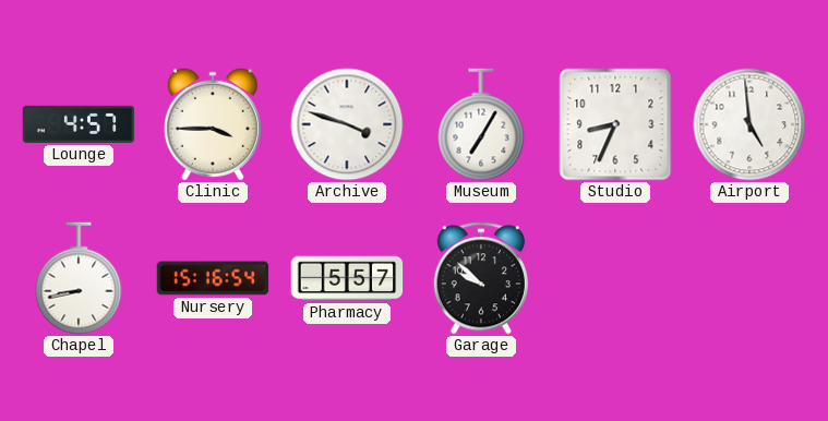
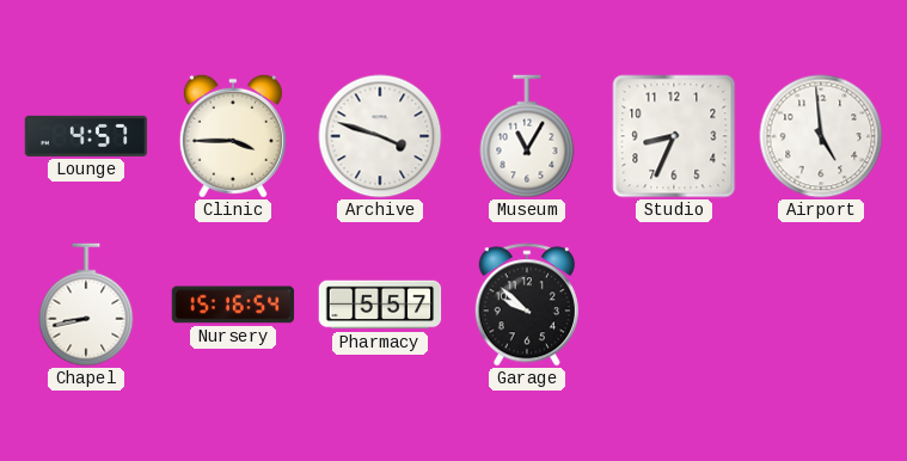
Museum: 7:05 -> 11:05
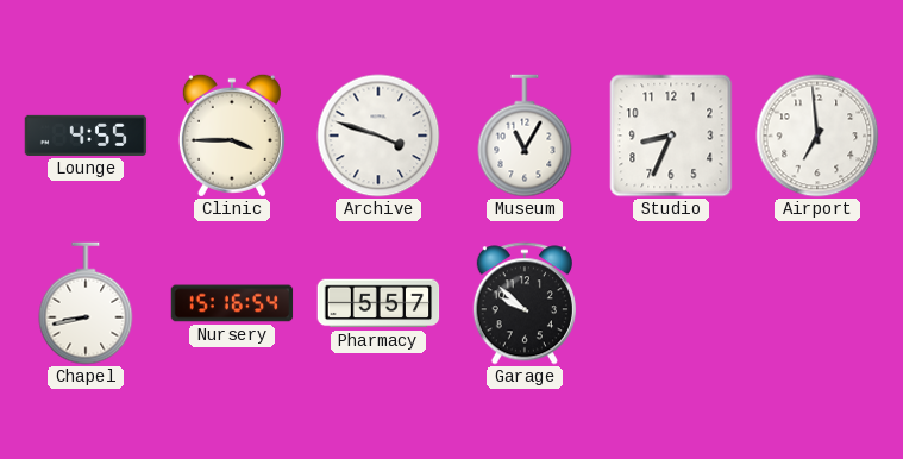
Lounge: 4:57 -> 4:55
Airport: 4:59 -> 6:59
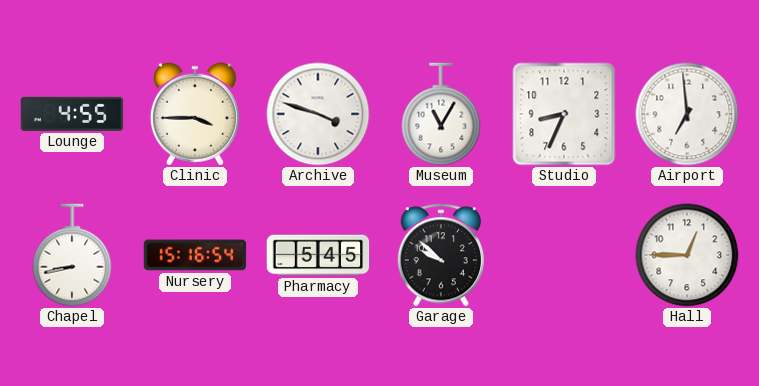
Pharmacy: 5:57 -> 5:45
Hall: none -> 12:45
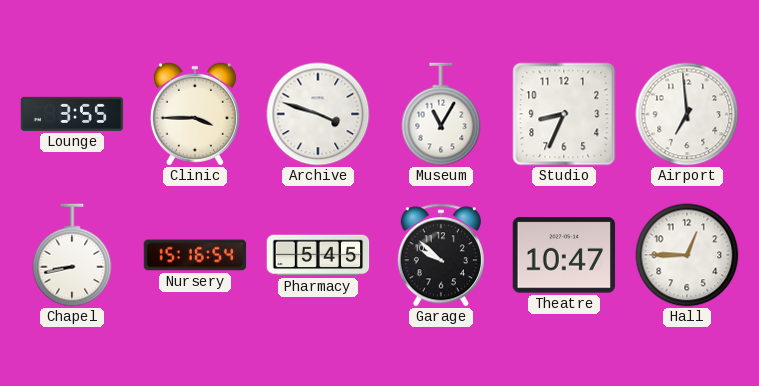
Lounge: 4:55 -> 3:55
Theatre: none -> 10:47
